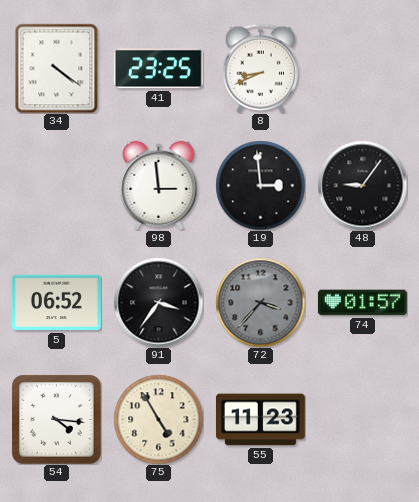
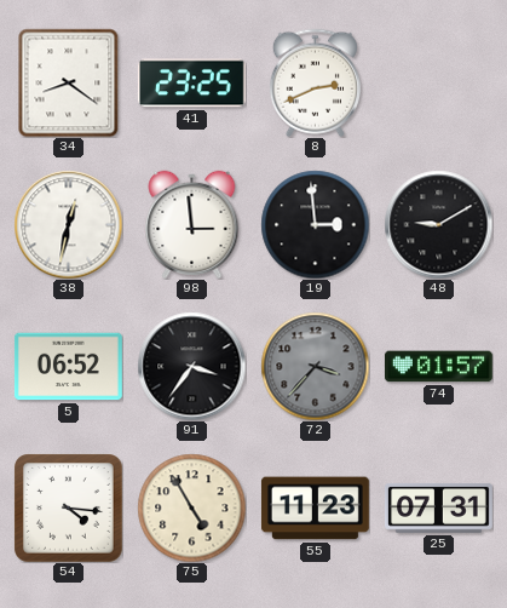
34: 4:21 -> 8:21
8: 8:41 -> 2:41
38: none -> 12:32
48: 9:06 -> 9:10
25: none -> 07:31
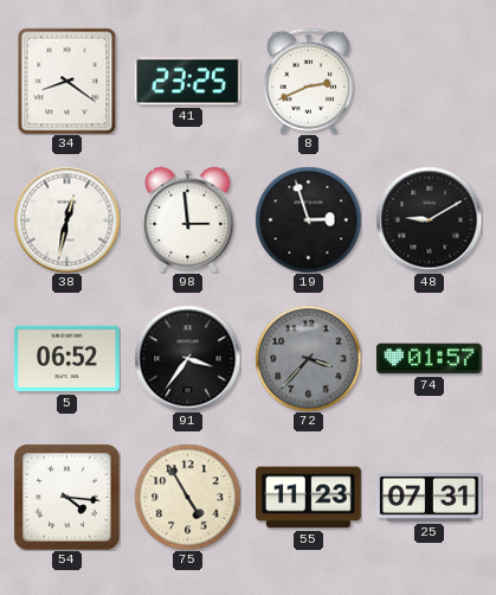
19: 2:59 -> 2:57
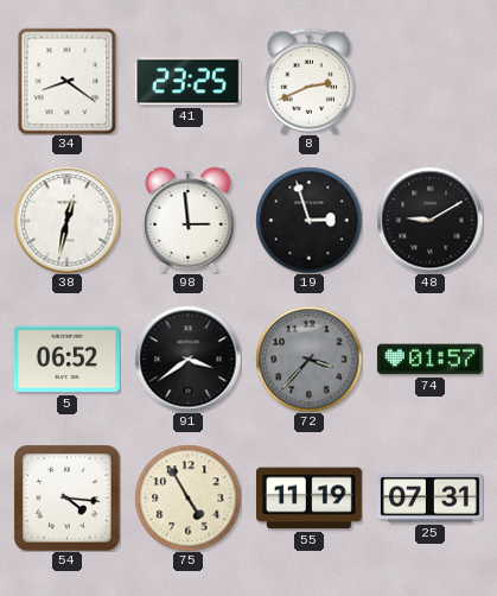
91: 3:36 -> 3:39
55: 11:23 -> 11:19
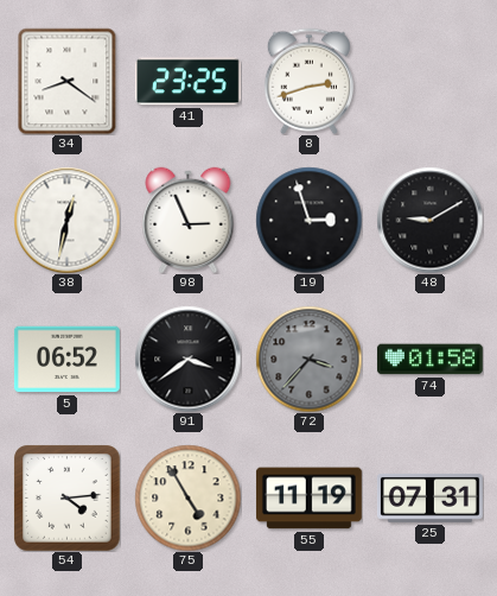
8: 2:41 -> 2:42
98: 2:59 -> 2:56
74: 01:57 -> 01:58
54: 4:16 -> 4:14
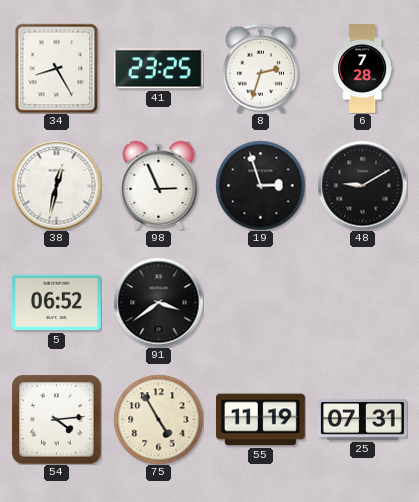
34: 8:21 -> 8:25
8: 2:42 -> 2:33
6: none -> 7:28
72: 3:37 -> none
74: 01:58 -> none
